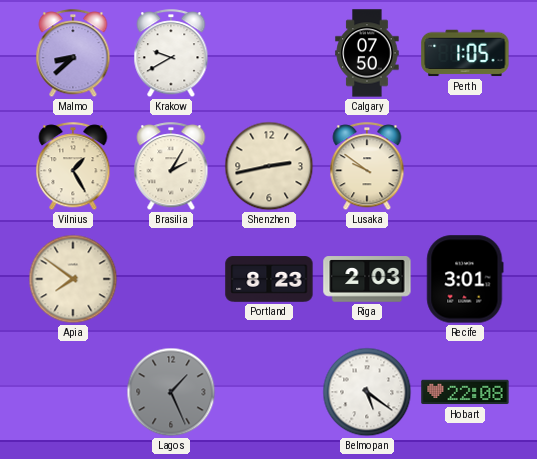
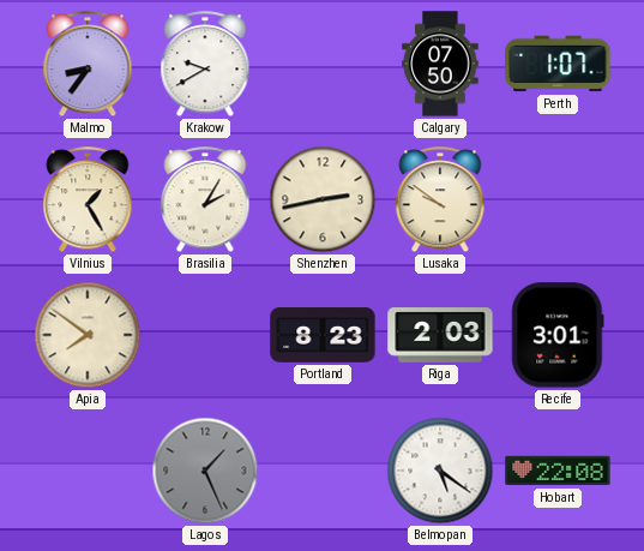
Malmo: 8:38 -> 8:36
Perth: 1:05 -> 1:07
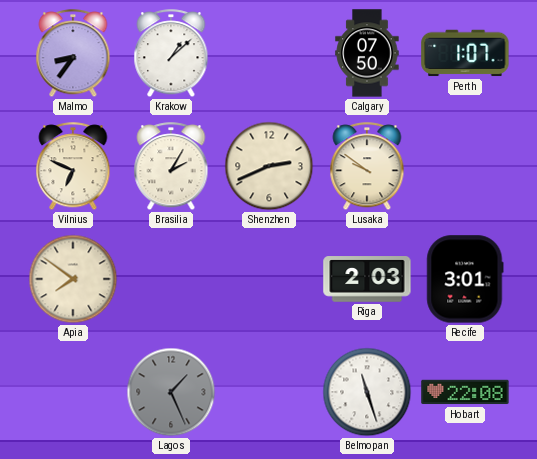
Krakow: 9:40 -> 1:08
Vilnius: 1:25 -> 6:49
Shenzhen: 2:43 -> 2:41
Portland: 8:23 -> none
Belmopan: 5:21 -> 11:27
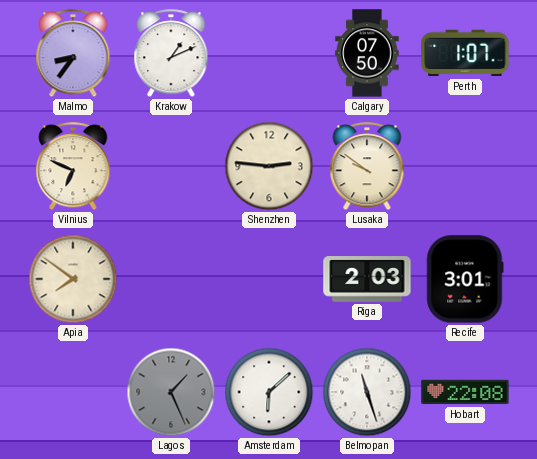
Krakow: 1:08 -> 1:11
Brasilia: 2:05 -> none
Shenzhen: 2:41 -> 2:46
Amsterdam: none -> 6:08
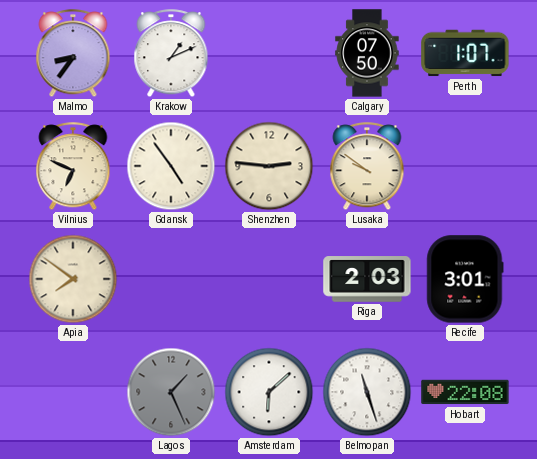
Gdansk: none -> 4:54
